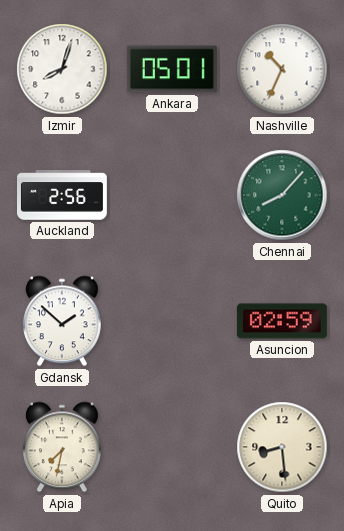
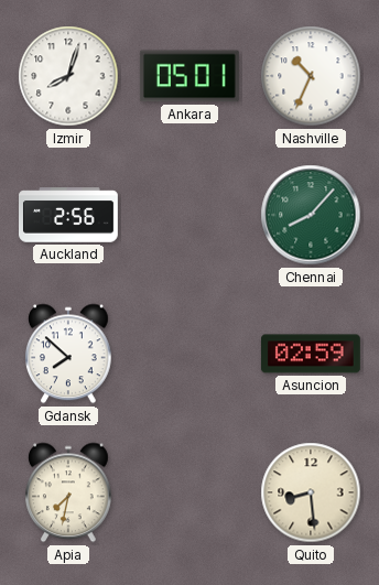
Gdansk: 1:52 -> 7:52
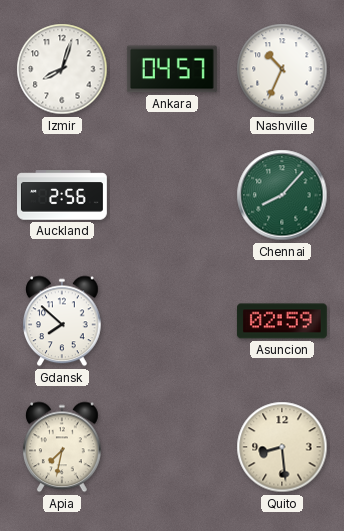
Ankara: 05:01 -> 04:57
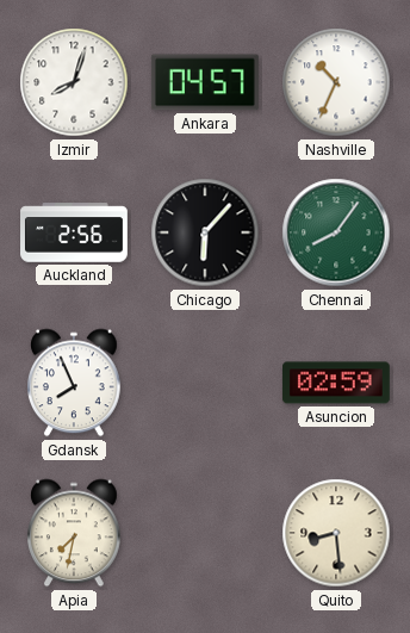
Chicago: none -> 6:07
Chennai: 8:07 -> 8:06
Gdansk: 7:52 -> 7:56
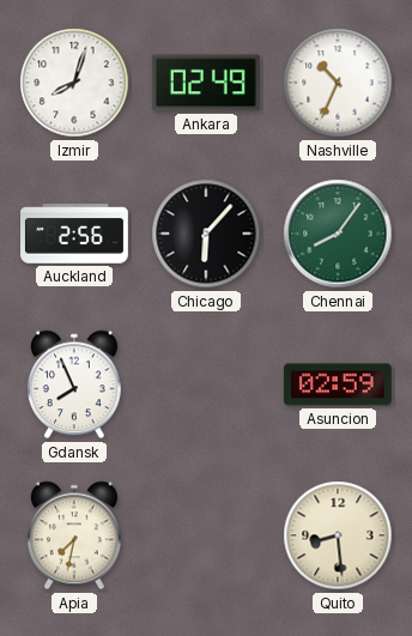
Ankara: 04:57 -> 02:49
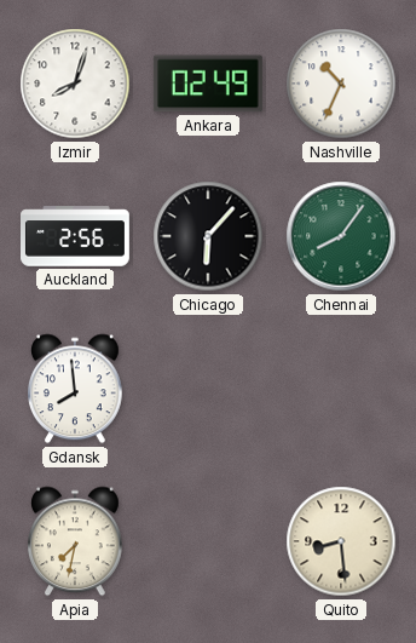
Gdansk: 7:56 -> 7:59
Asuncion: 02:59 -> none
